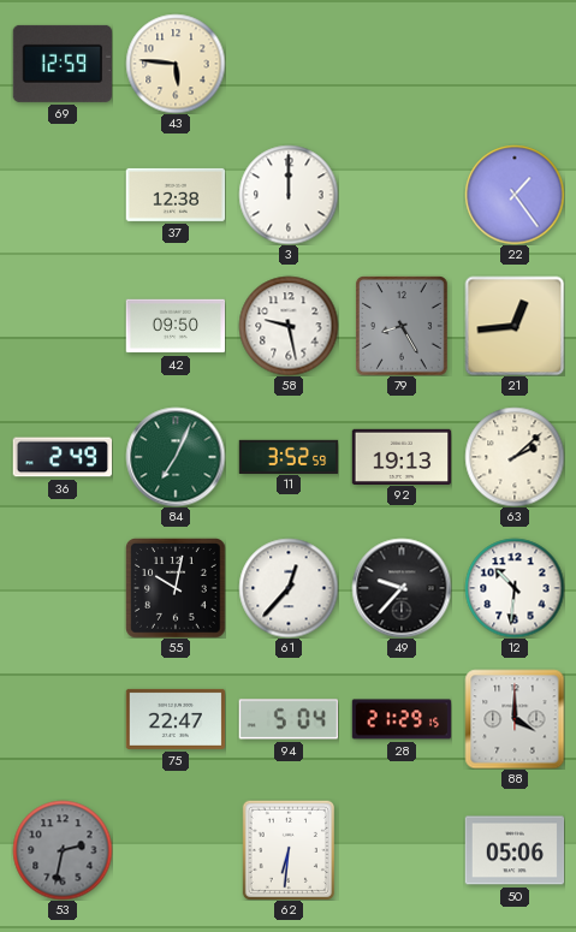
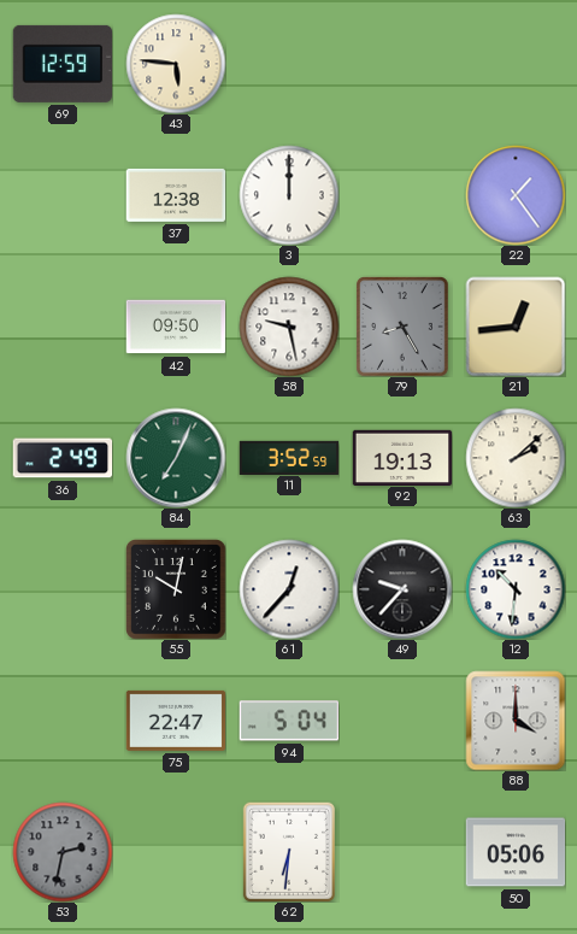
28: 21:29 -> none
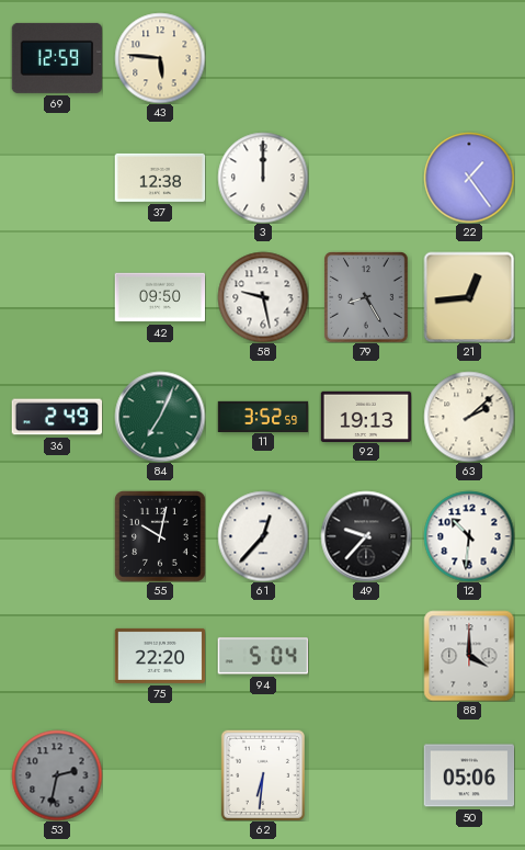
75: 22:47 -> 22:20
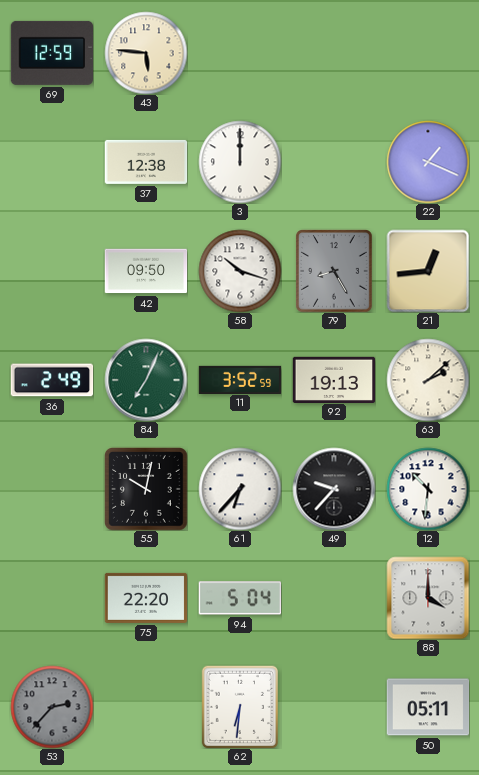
22: 1:24 -> 1:19
58: 9:28 -> 10:18
61: 12:37 -> 6:37
53: 2:32 -> 2:37
50: 05:06 -> 05:11
